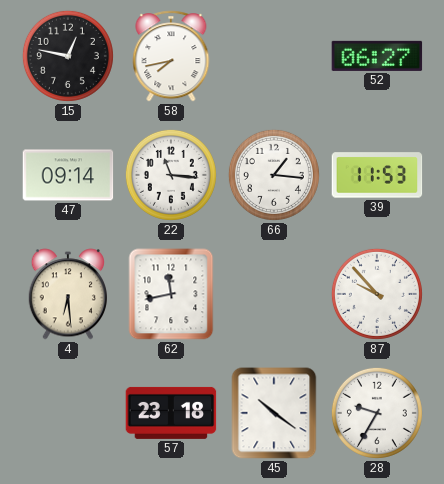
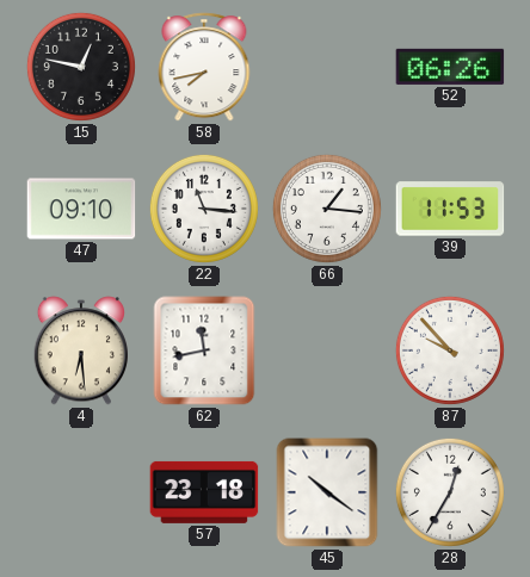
52: 06:27 -> 06:26
47: 09:14 -> 09:10
28: 9:35 -> 12:35
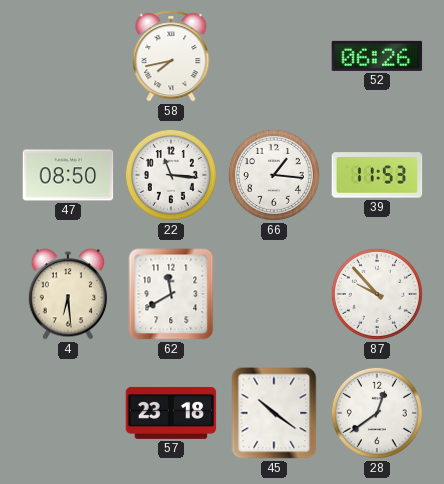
15: 12:47 -> none
47: 09:10 -> 08:50
62: 11:43 -> 11:40
28: 12:35 -> 12:39
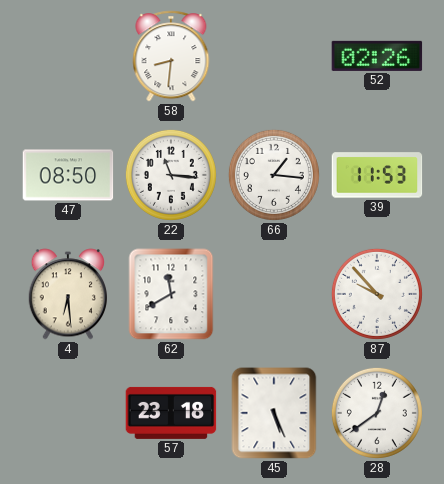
58: 7:43 -> 8:31
52: 06:26 -> 02:26
45: 10:21 -> 5:26
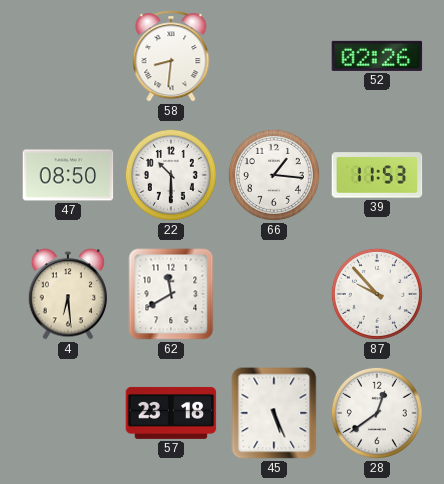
22: 11:16 -> 10:30
